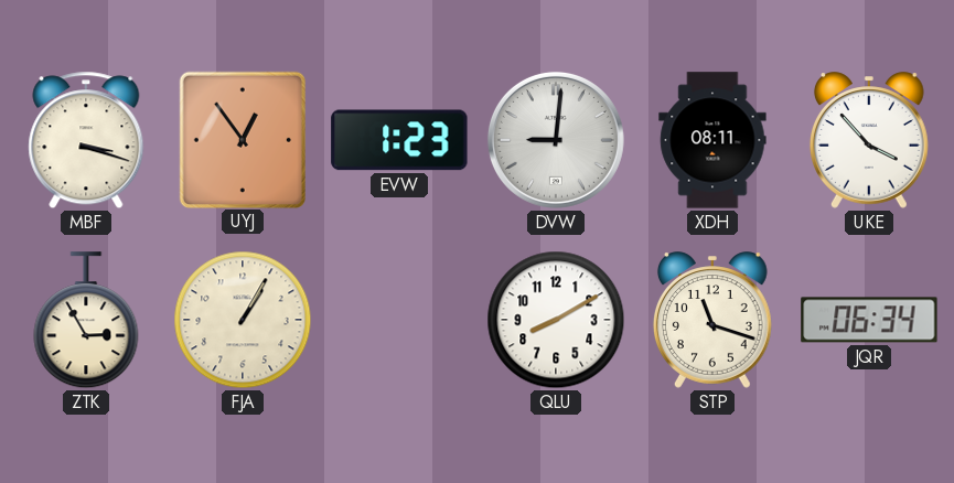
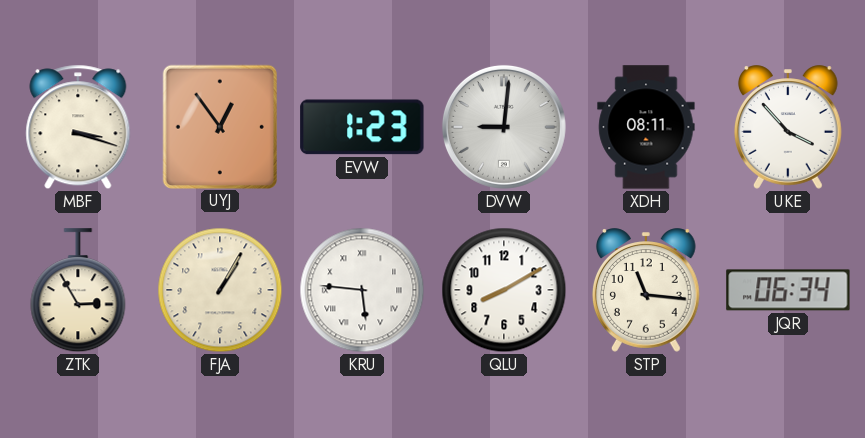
KRU: none -> 5:46
STP: 11:18 -> 11:16
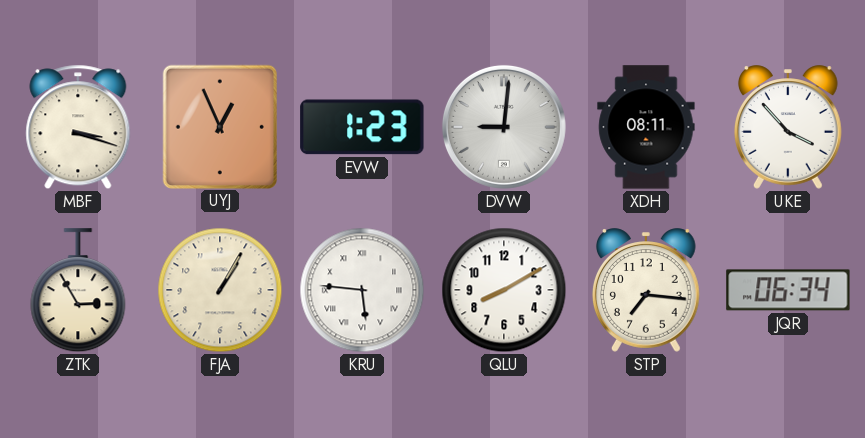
UYJ: 12:54 -> 12:56
STP: 11:16 -> 7:16
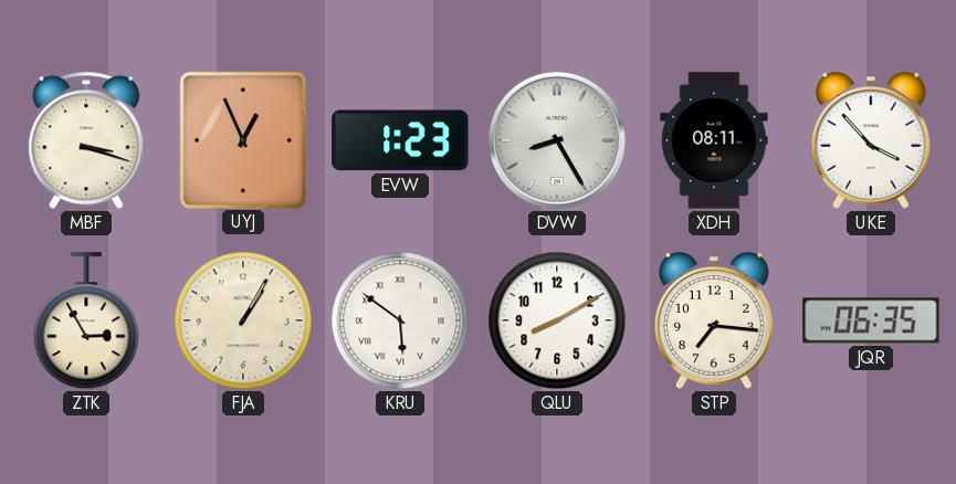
DVW: 9:01 -> 8:25
KRU: 5:46 -> 5:51
JQR: 06:34 -> 06:35
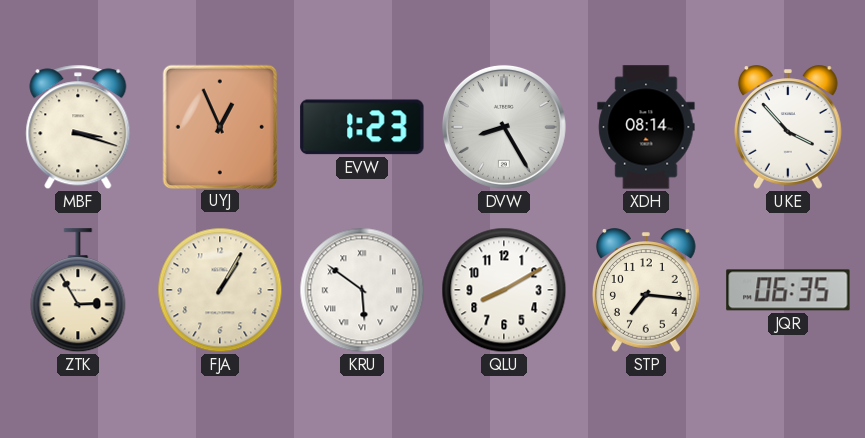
XDH: 08:11 -> 08:14
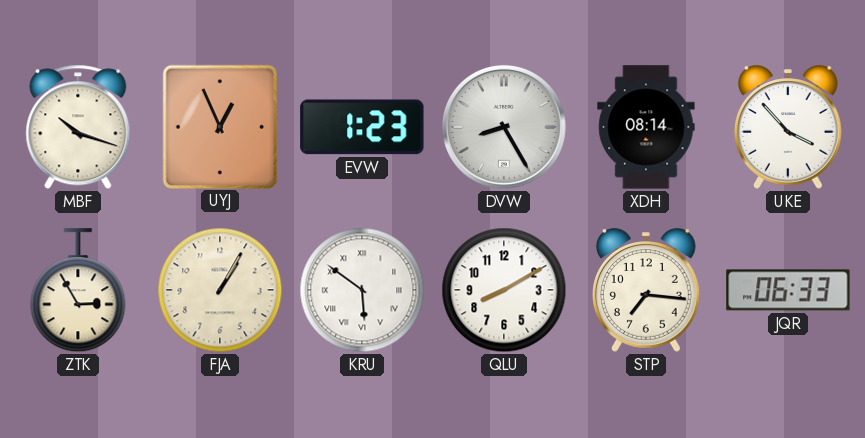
MBF: 3:18 -> 10:18
JQR: 06:35 -> 06:33
